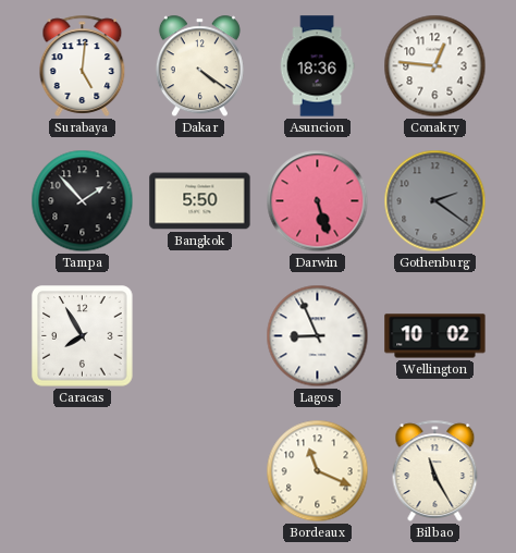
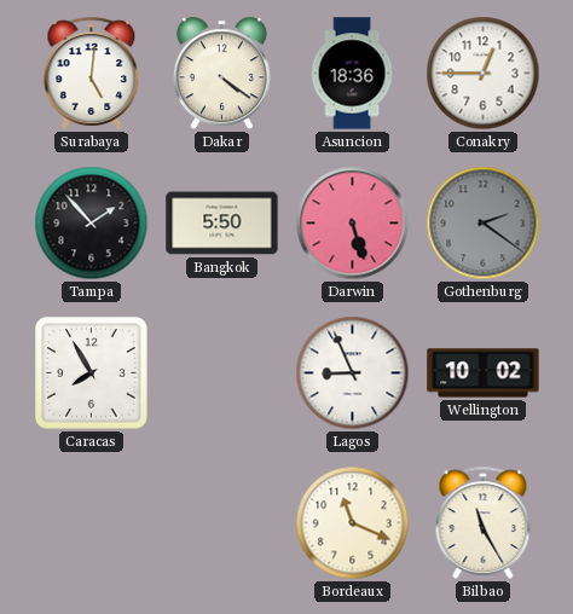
Conakry: 12:46 -> 12:45
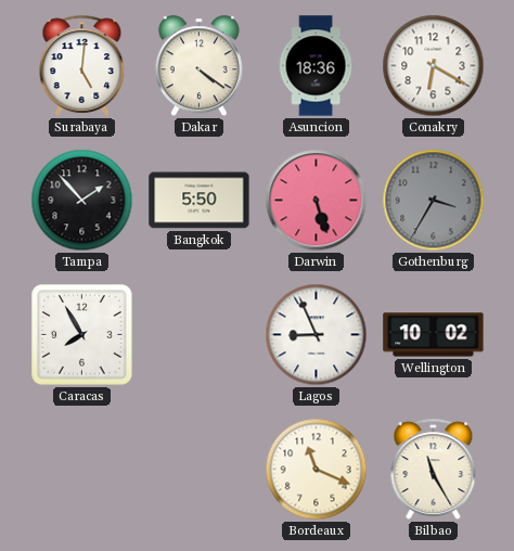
Conakry: 12:45 -> 6:20
Gothenburg: 2:21 -> 3:35
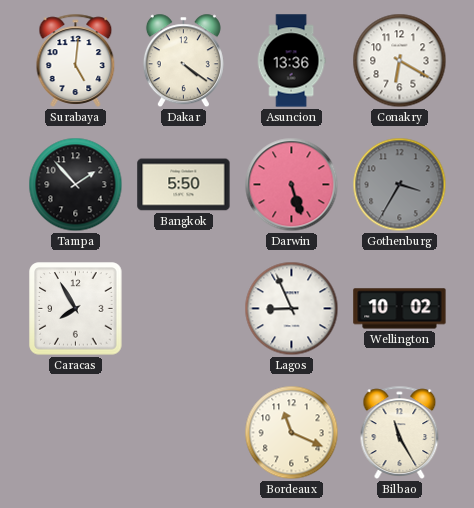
Asuncion: 18:36 -> 13:36
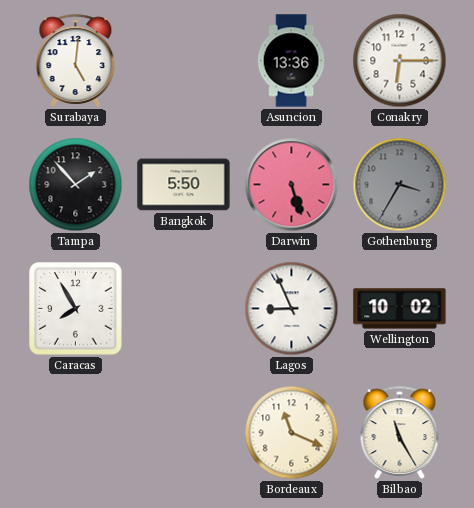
Dakar: 4:21 -> none
Conakry: 6:20 -> 6:15
